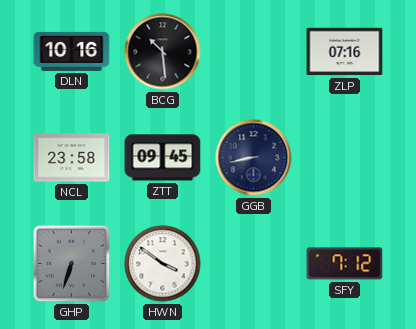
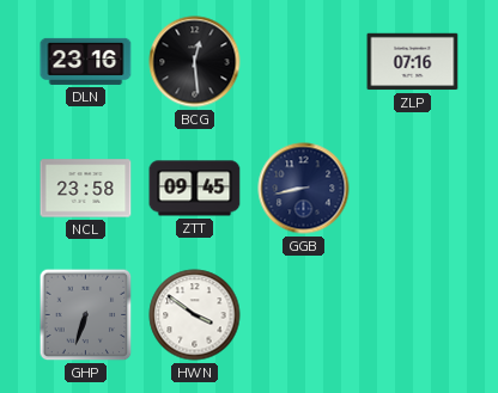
DLN: 10:16 -> 23:16
BCG: 10:29 -> 12:29
SFY: 7:12 -> none
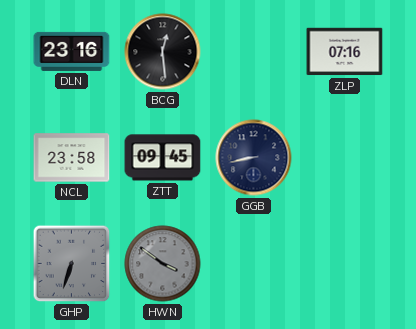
HWN dial: white -> grey
